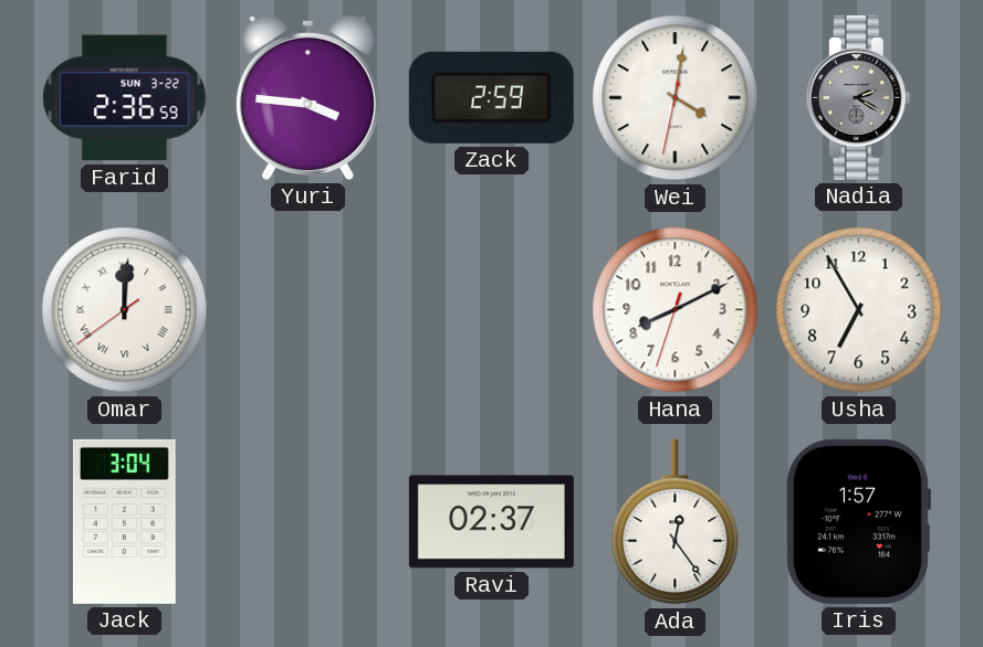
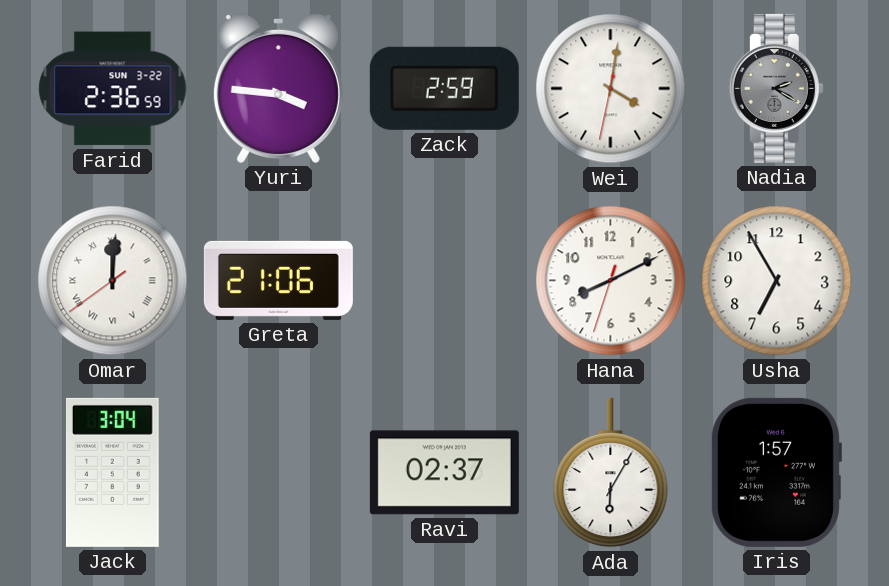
Greta: none -> 21:06
Ada: 12:24 -> 6:05
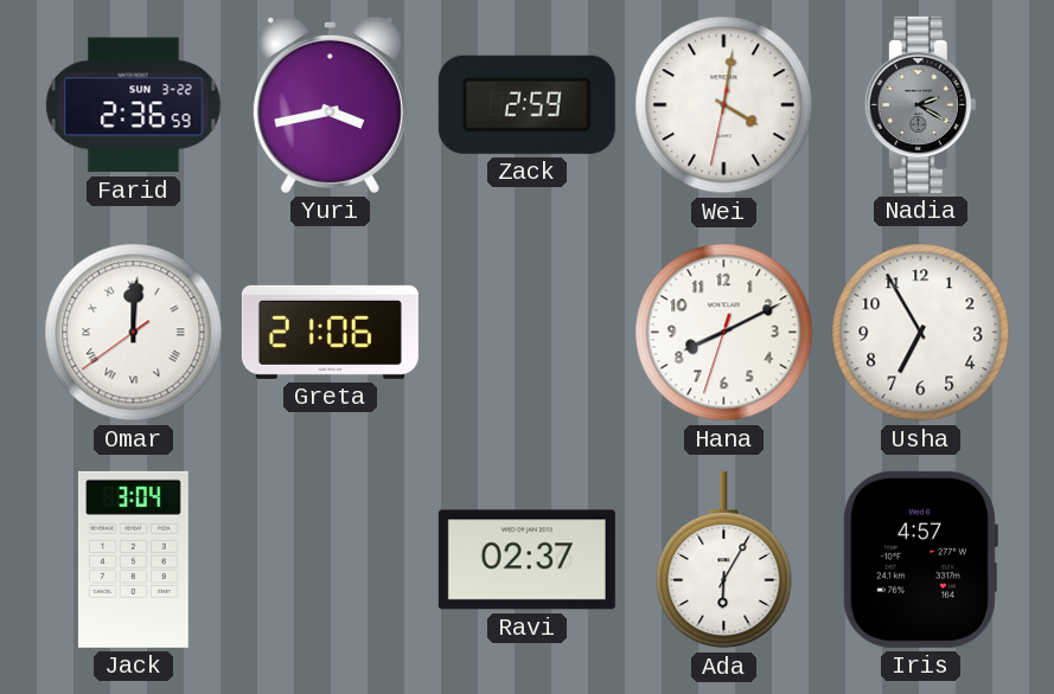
Yuri: 3:46 -> 3:43
Iris: 1:57 -> 4:57
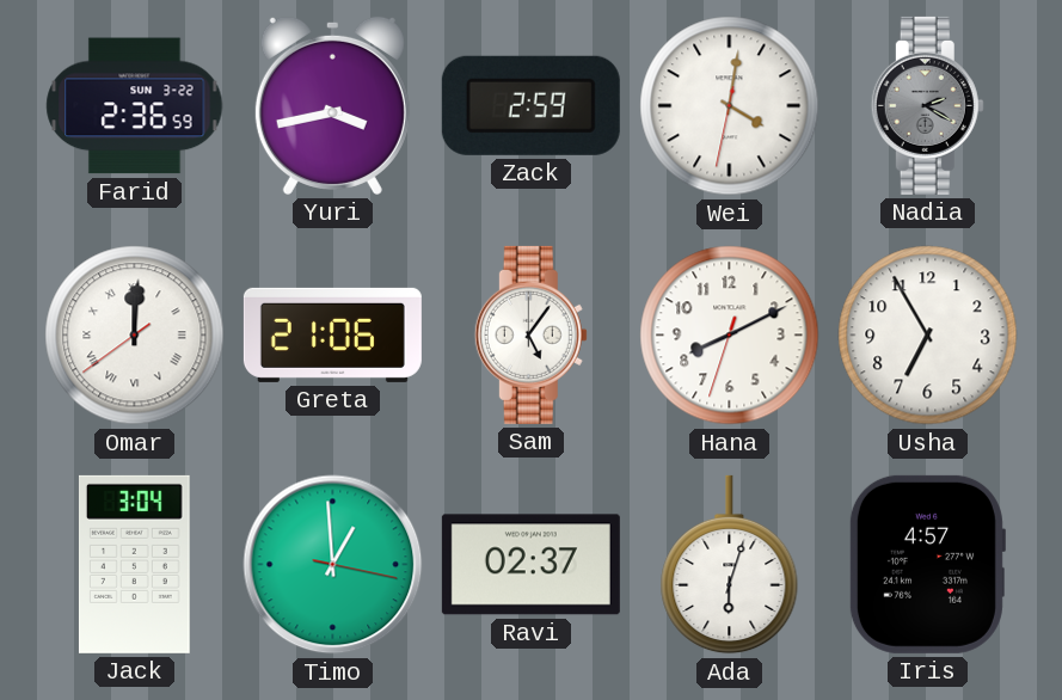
Sam: none -> 5:06
Timo: none -> 12:59
Ada: 6:05 -> 6:03
